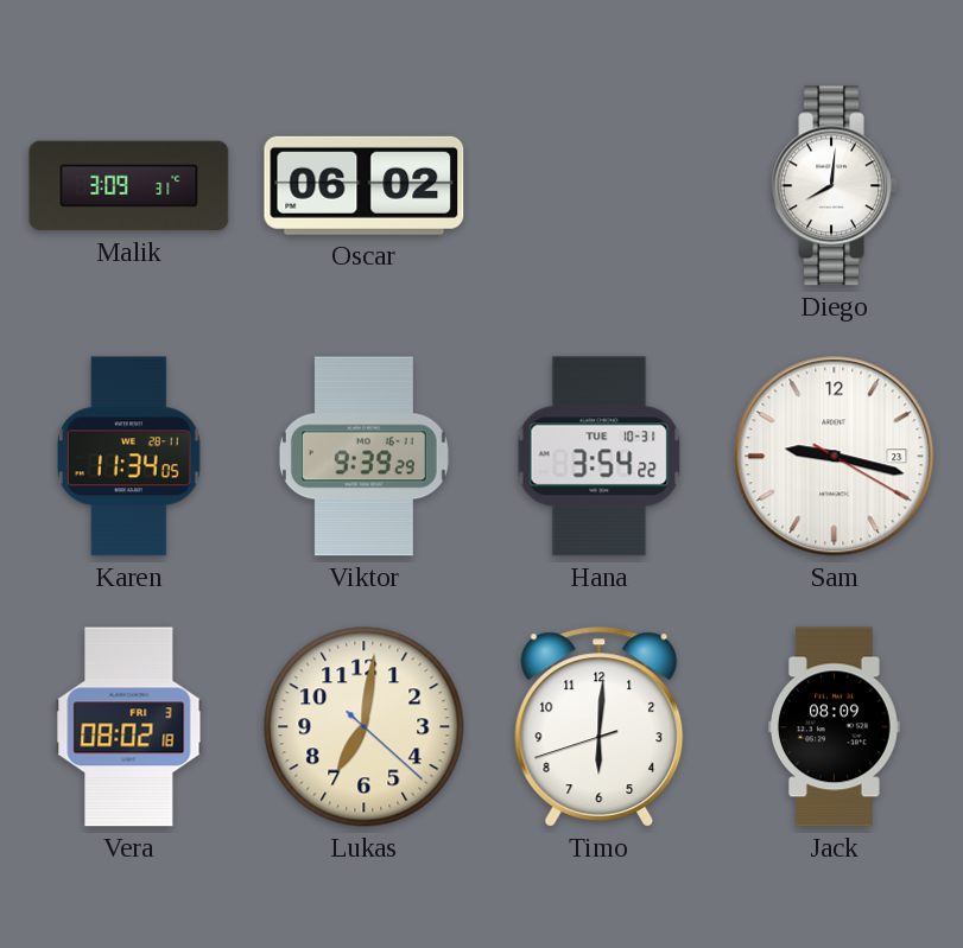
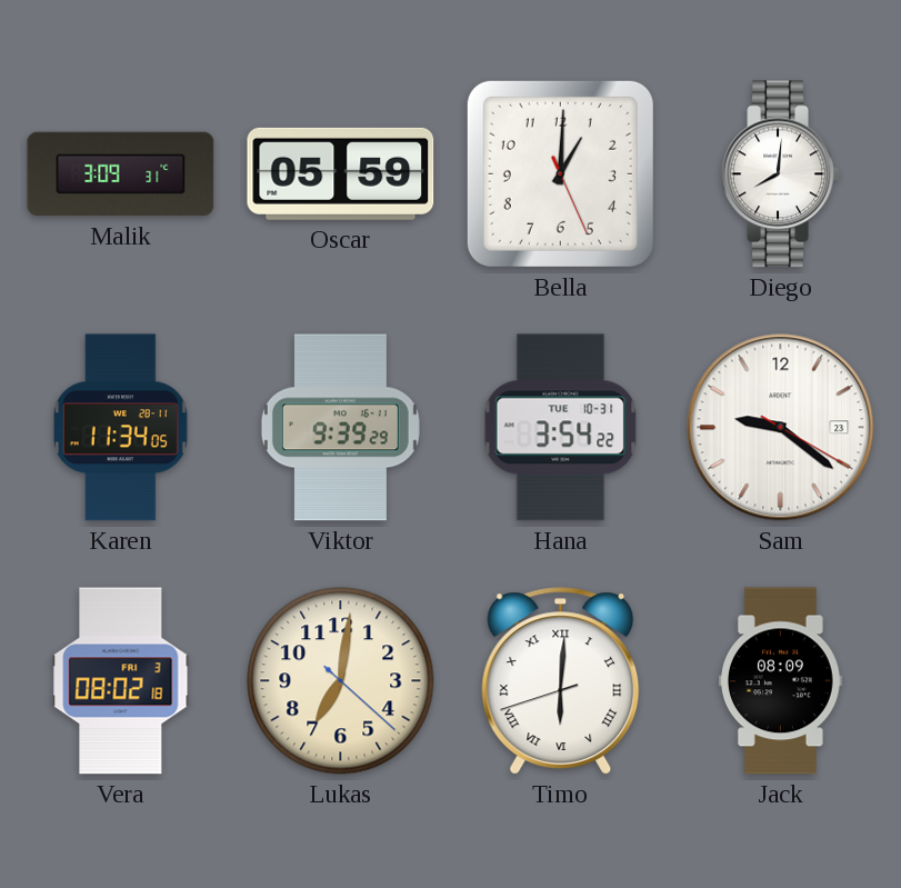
Oscar: 06:02 -> 05:59
Bella: none -> 1:00
Sam: 9:17 -> 9:21
Timo numerals: Arabic -> Roman
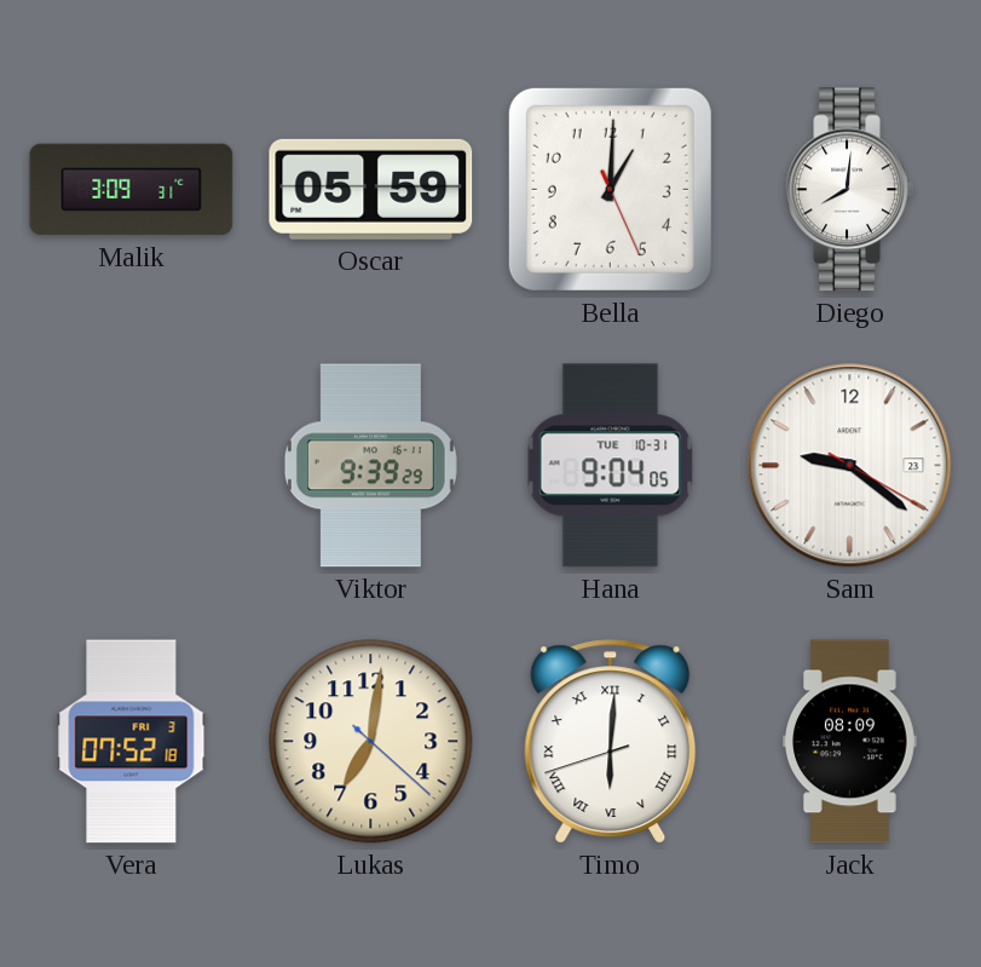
Karen: 11:34 -> none
Hana: 3:54 -> 9:04
Vera: 08:02 -> 07:52
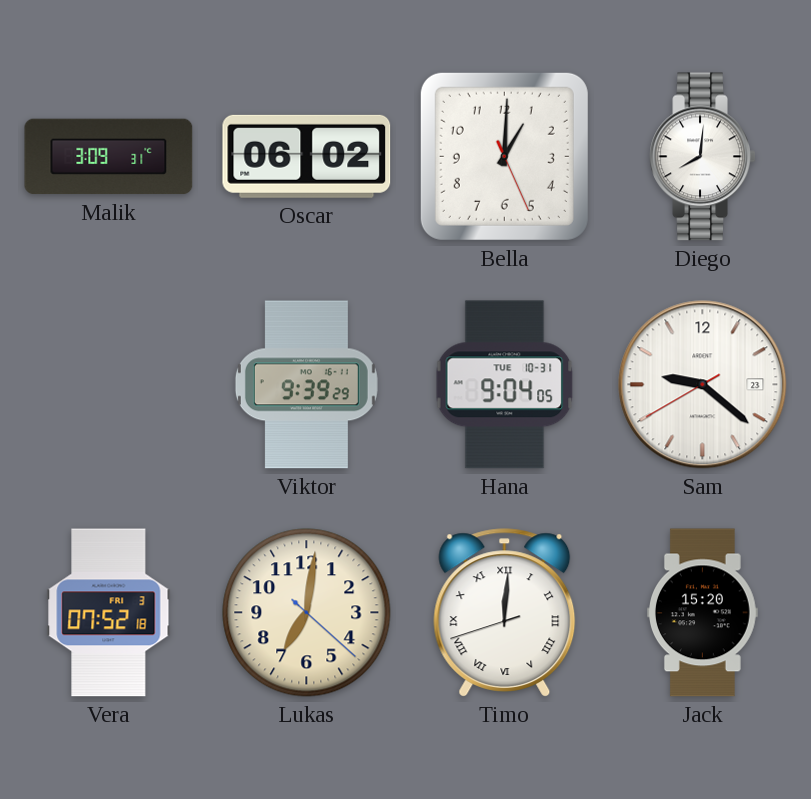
Oscar: 05:59 -> 06:02
Sam: 9:21:20 -> 9:21:40
Timo: 6:00 -> 12:00
Jack: 08:09 -> 15:20
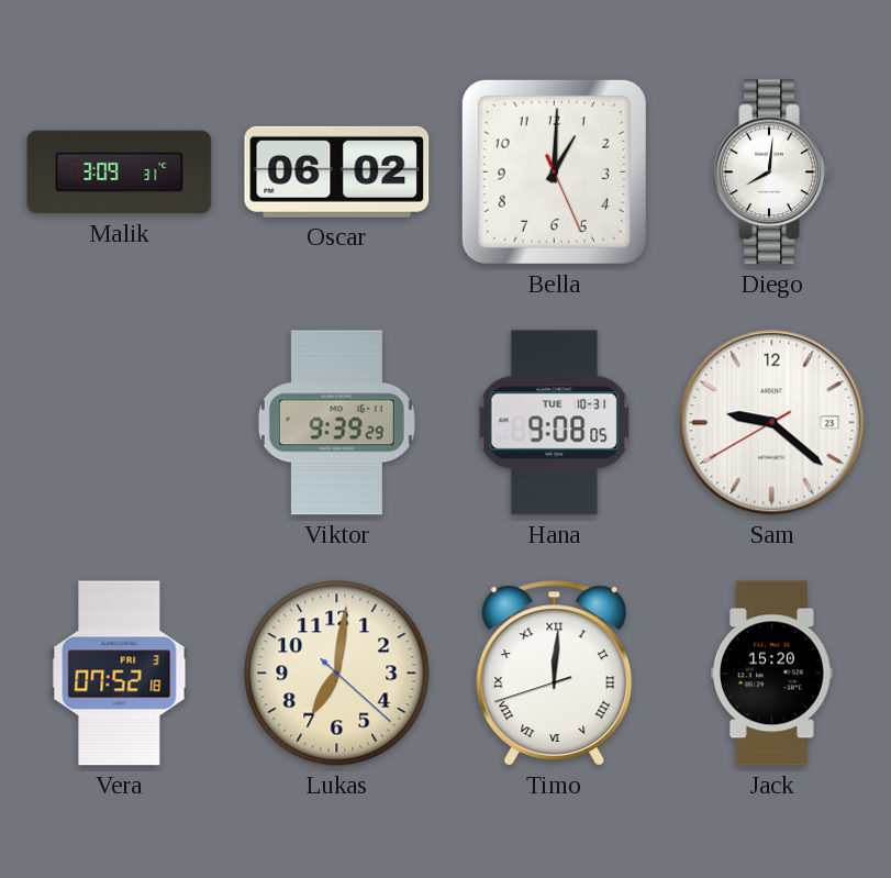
Hana: 9:04 -> 9:08
